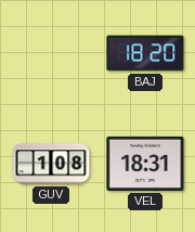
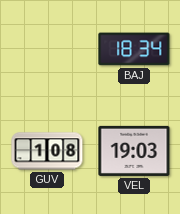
BAJ: 18:20 -> 18:34
VEL: 18:31 -> 19:03
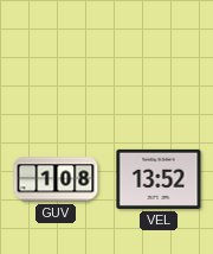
BAJ: 18:34 -> none
VEL: 19:03 -> 13:52
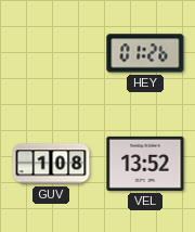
HEY: none -> 01:26
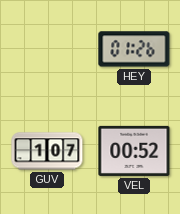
GUV: 1:08 -> 1:07
VEL: 13:52 -> 00:52
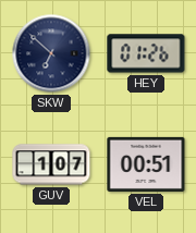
SKW: none -> 6:52
VEL: 00:52 -> 00:51
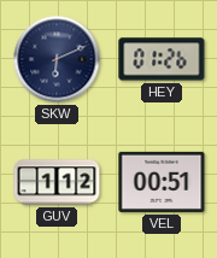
SKW: 6:52 -> 6:11
GUV: 1:07 -> 1:12
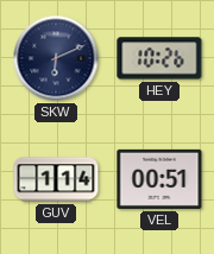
HEY: 01:26 -> 10:26
GUV: 1:12 -> 1:14
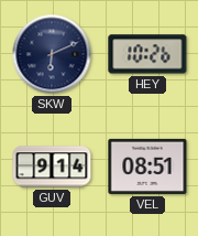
GUV: 1:14 -> 9:14
VEL: 00:51 -> 08:51
